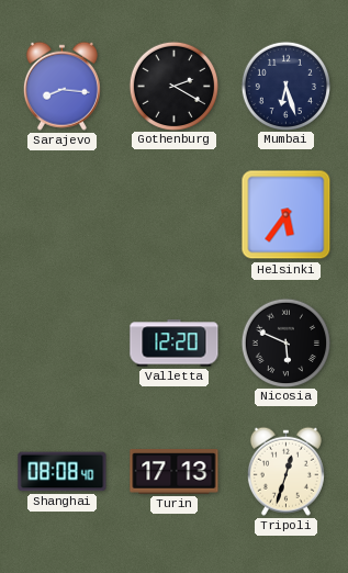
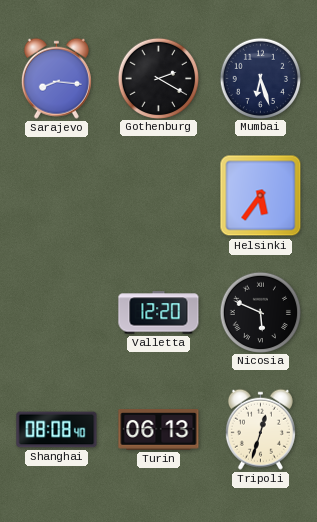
Turin: 17:13 -> 06:13
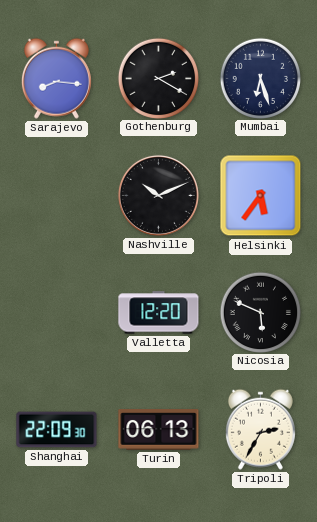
Nashville: none -> 10:11
Shanghai: 08:08 -> 22:09
Tripoli: 12:33 -> 2:35
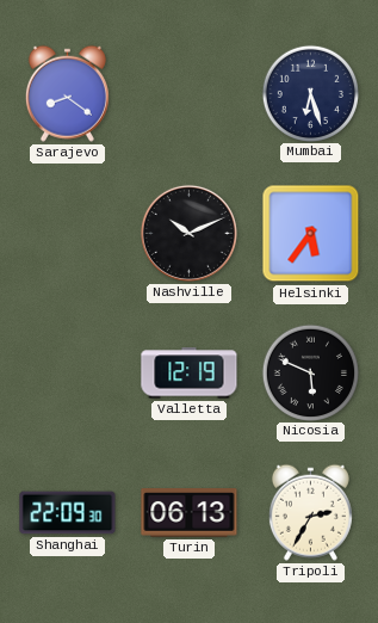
Sarajevo: 8:16 -> 8:21
Gothenburg: 2:20 -> none
Valletta: 12:20 -> 12:19
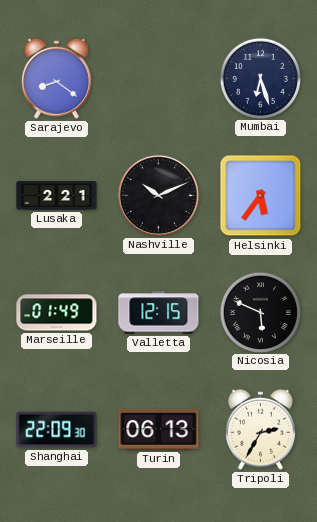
Lusaka: none -> 2:21
Marseille: none -> 01:49
Valletta: 12:19 -> 12:15
